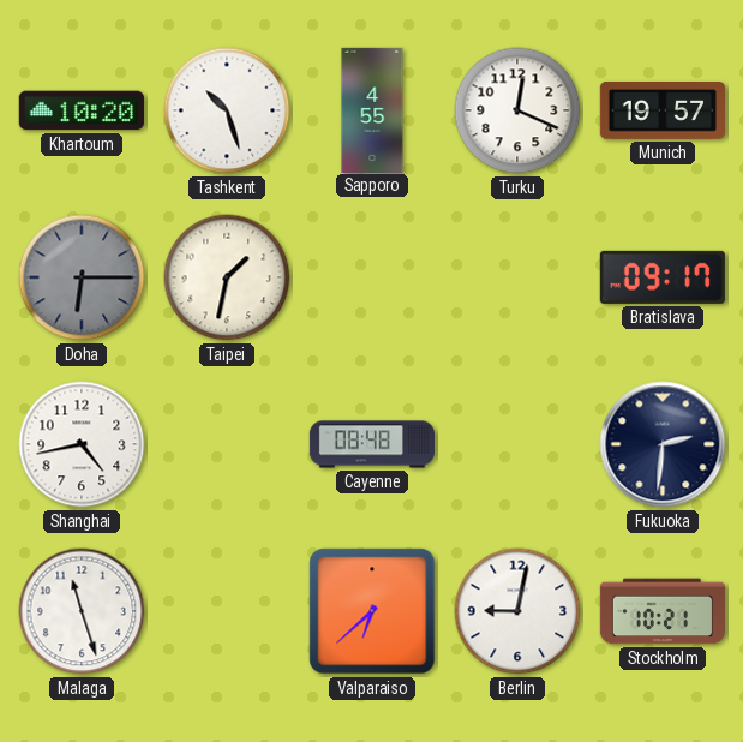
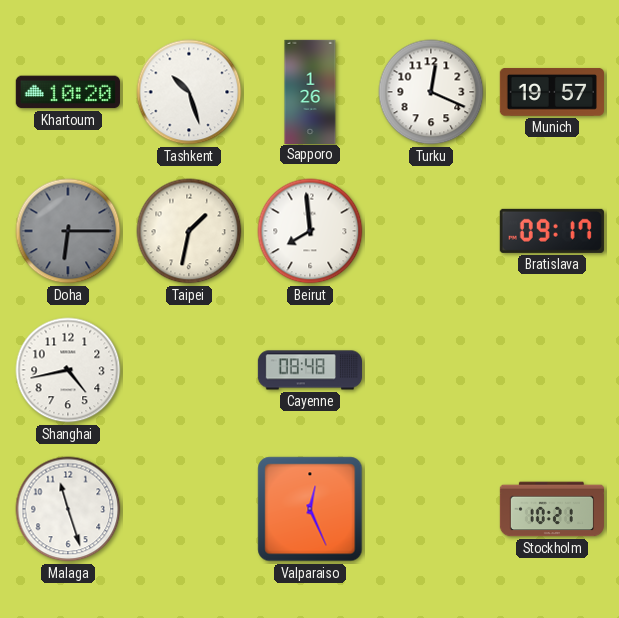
Sapporo: 4:55 -> 1:26
Beirut: none -> 7:59
Fukuoka: 2:31 -> none
Valparaiso: 6:38 -> 12:26
Berlin: 9:02 -> none
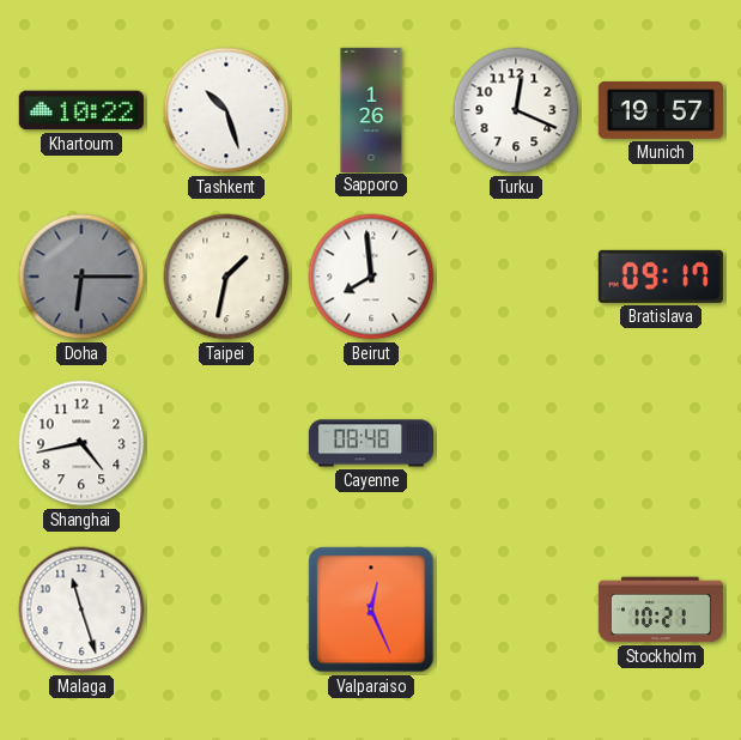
Khartoum: 10:20 -> 10:22
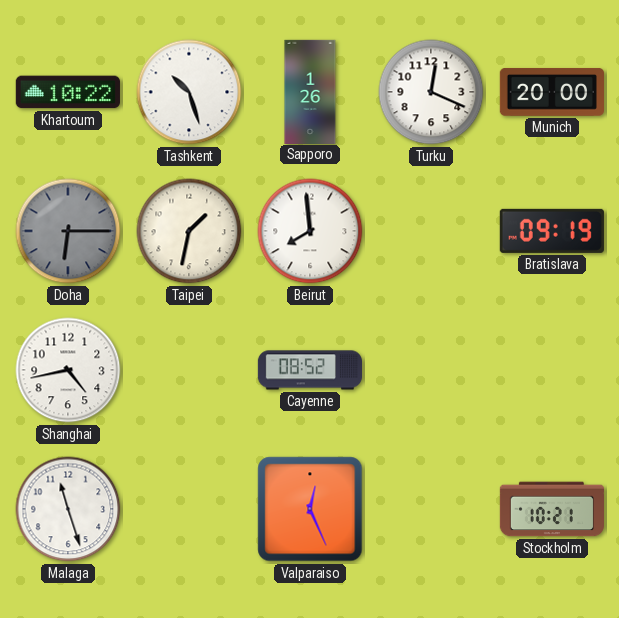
Munich: 19:57 -> 20:00
Bratislava: 09:17 -> 09:19
Cayenne: 08:48 -> 08:52
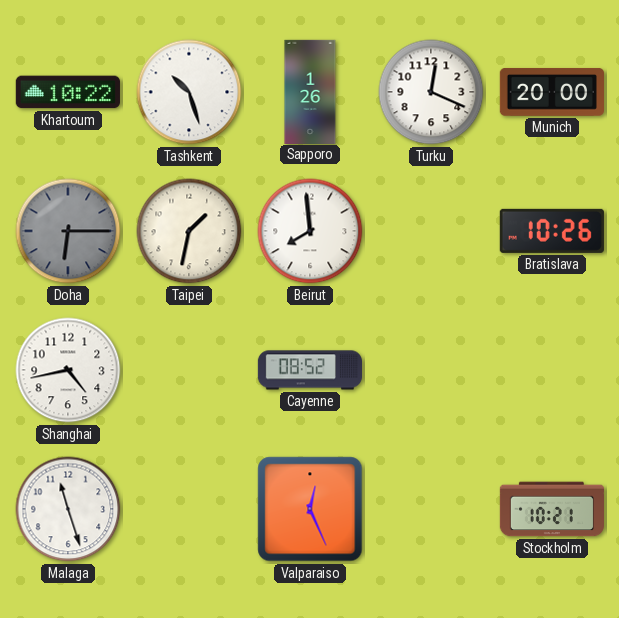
Bratislava: 09:19 -> 10:26
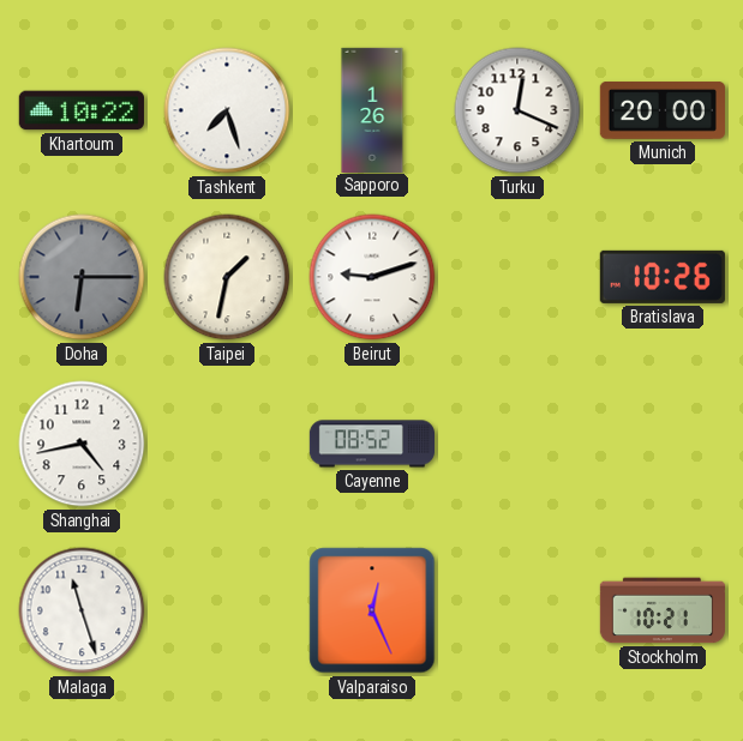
Tashkent: 10:27 -> 7:27
Beirut: 7:59 -> 9:12
